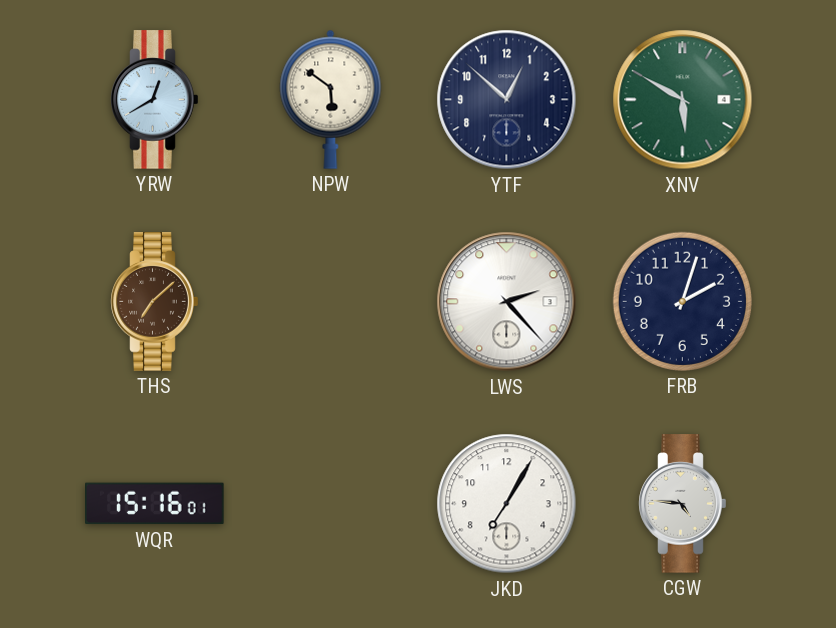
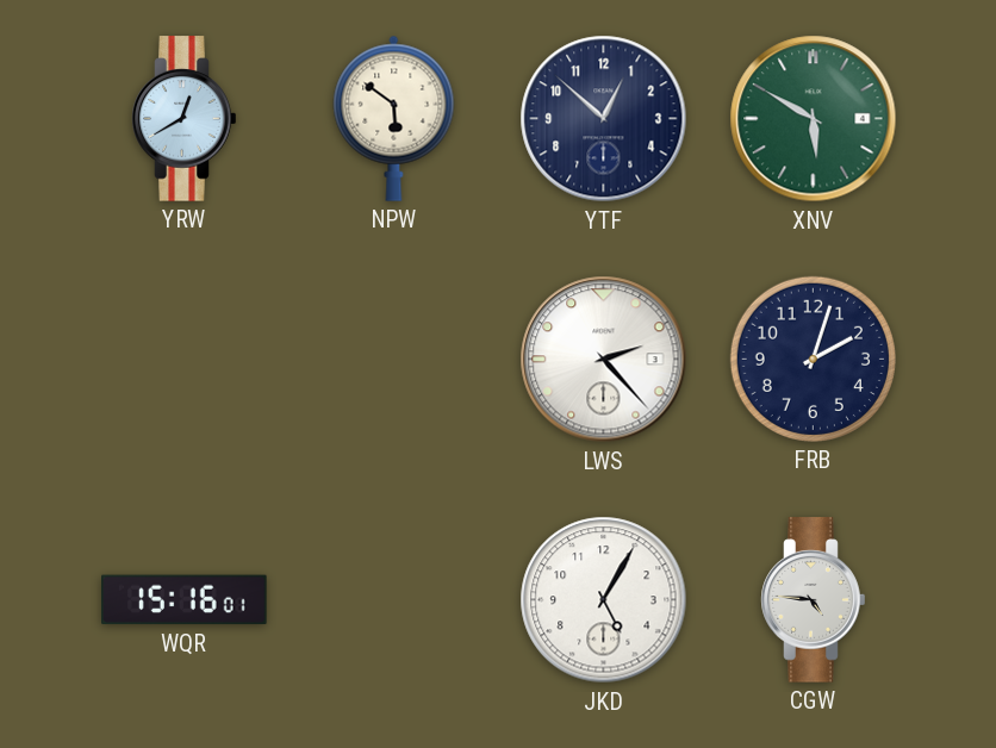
THS: 7:08 -> none
JKD: 7:05 -> 5:05
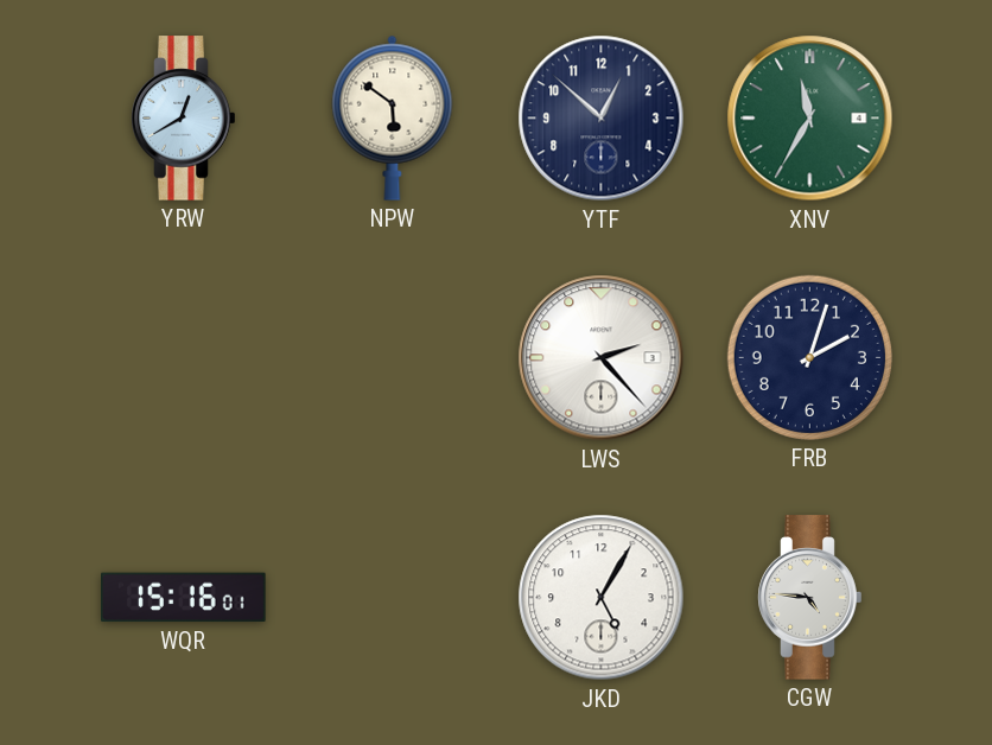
XNV: 5:50 -> 11:35
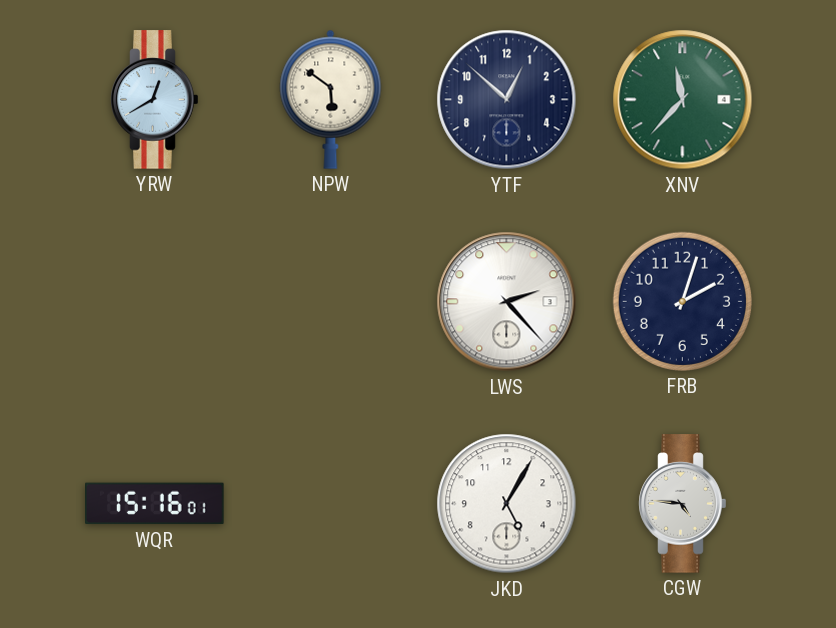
XNV: 11:35 -> 11:37
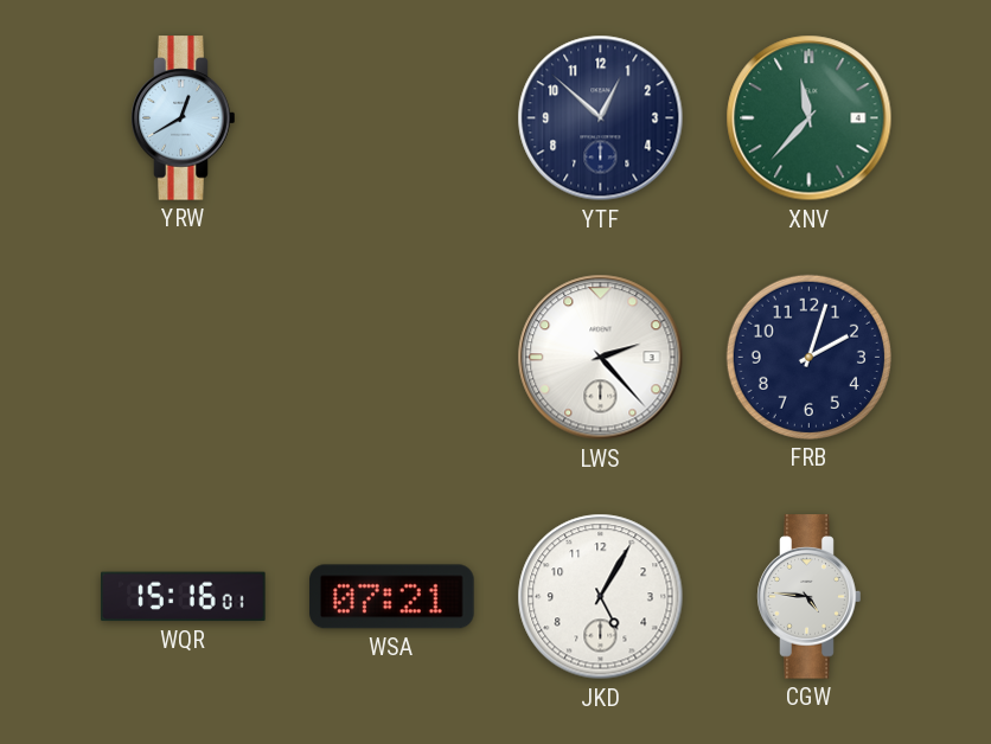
NPW: 5:51 -> none
WSA: none -> 07:21
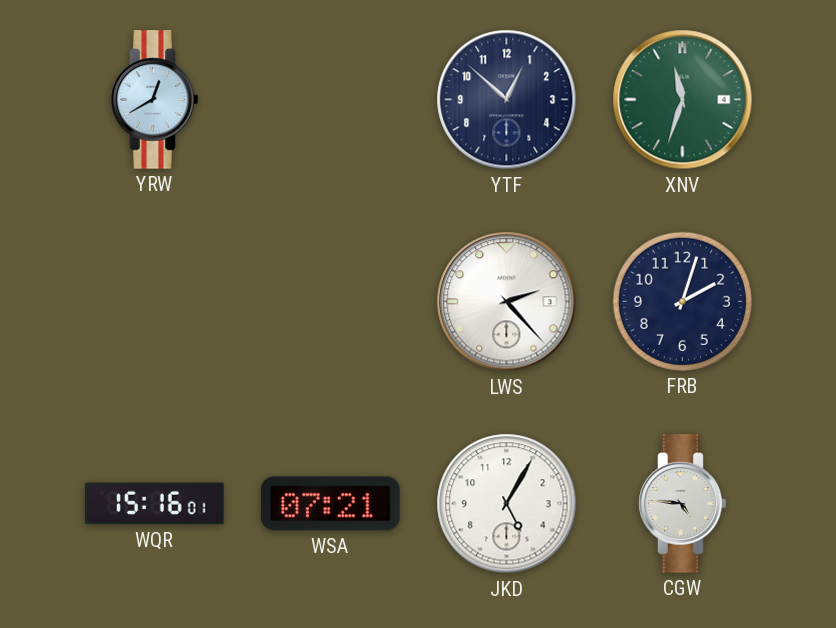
XNV: 11:37 -> 11:33
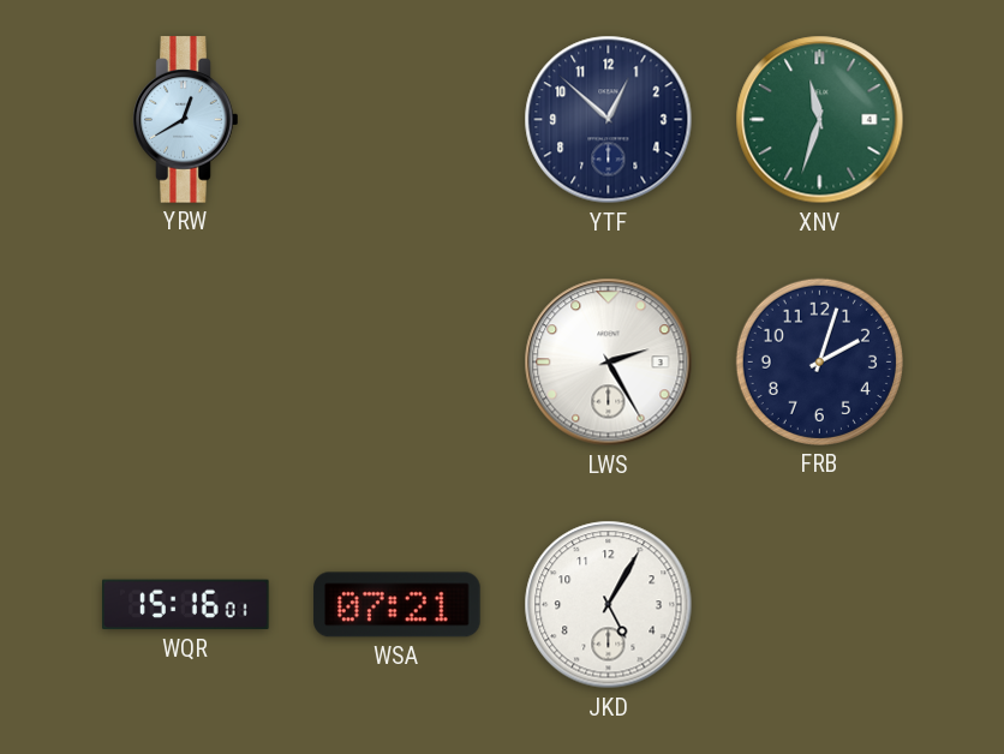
LWS: 2:23 -> 2:25
CGW: 4:46 -> none
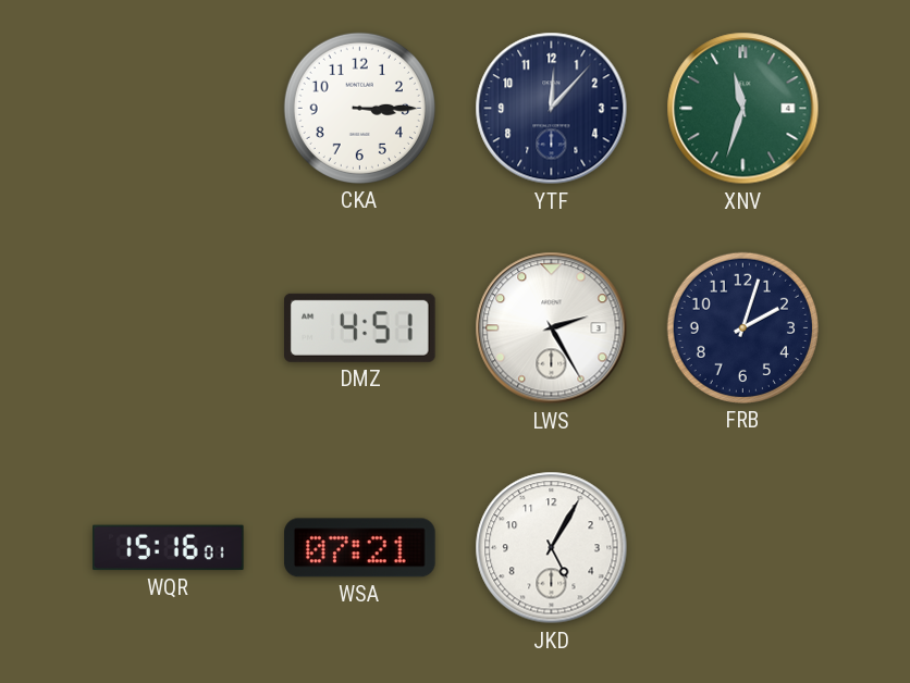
YRW: 12:40 -> none
CKA: none -> 3:15
YTF: 12:52 -> 12:07
DMZ: none -> 4:51
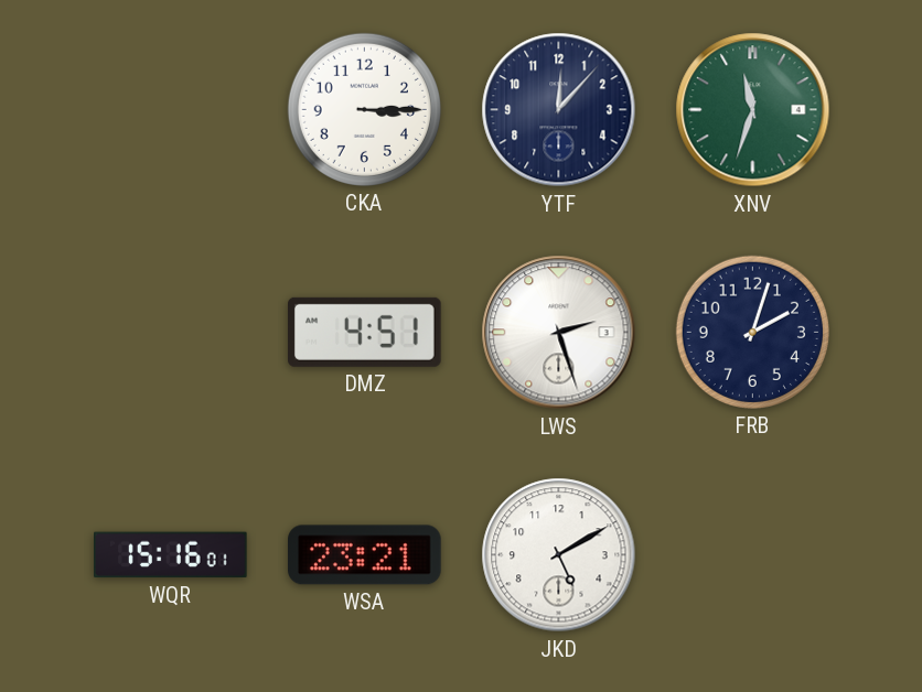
LWS: 2:25 -> 2:27
WSA: 07:21 -> 23:21
JKD: 5:05 -> 5:10
